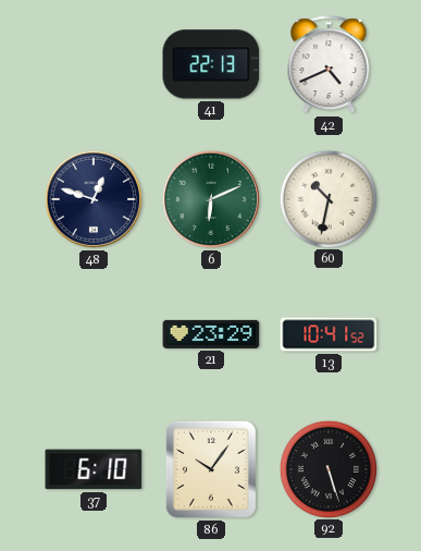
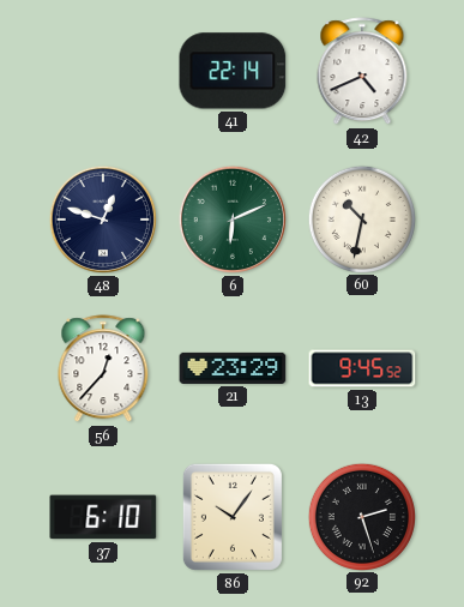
41: 22:13 -> 22:14
56: none -> 12:37
13: 10:41 -> 9:45
92: 5:27 -> 2:27
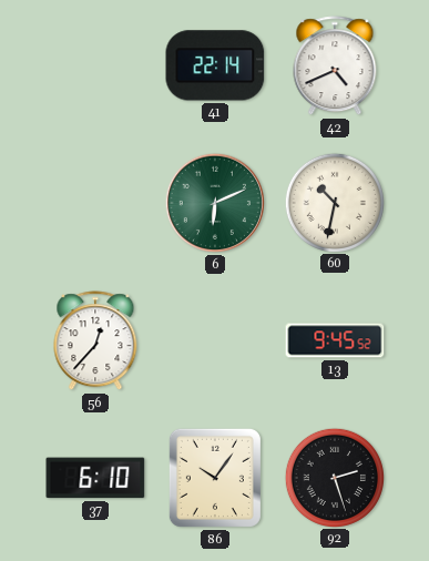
48: 12:48 -> none
21: 23:29 -> none
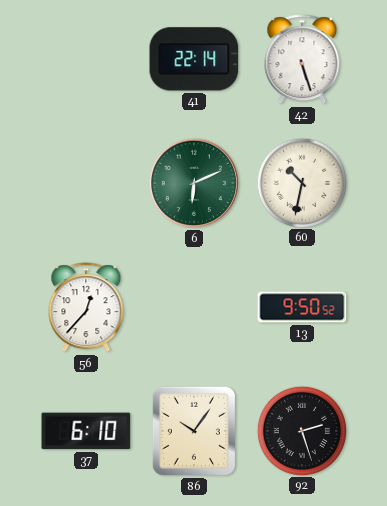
42: 4:41 -> 5:27
13: 9:45 -> 9:50
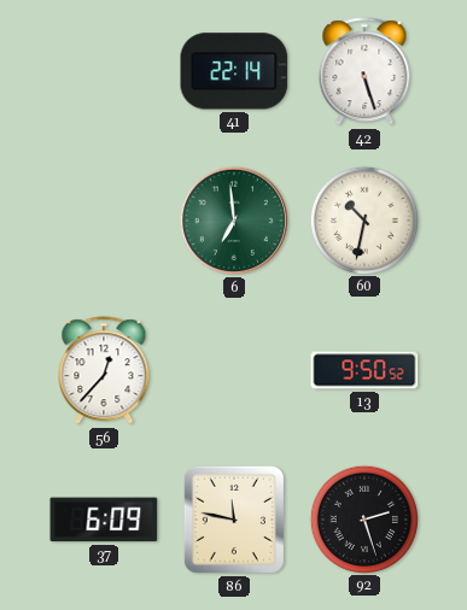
6: 6:11 -> 6:59
37: 6:10 -> 6:09
86: 10:06 -> 11:47
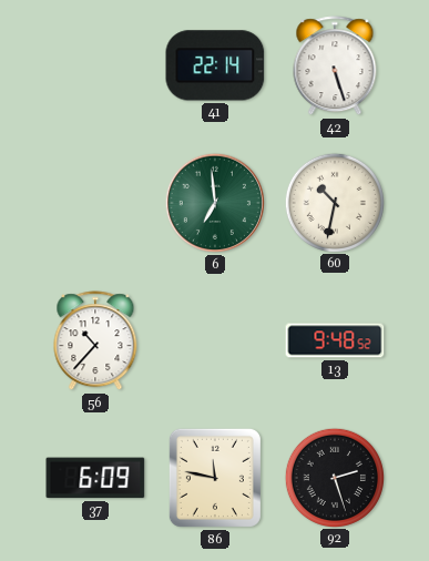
56: 12:37 -> 10:37
13: 9:50 -> 9:48
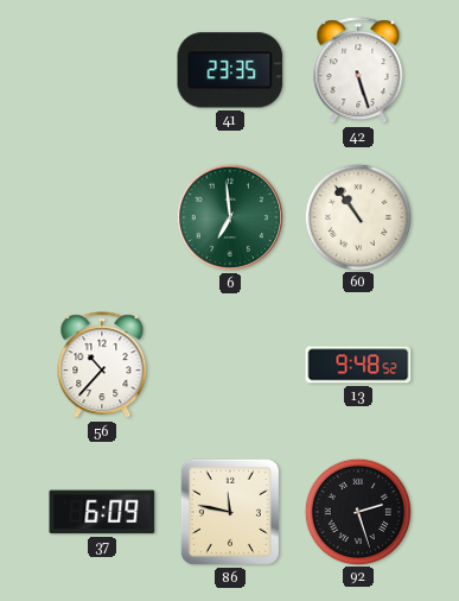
41: 22:14 -> 23:35
60: 10:32 -> 10:54
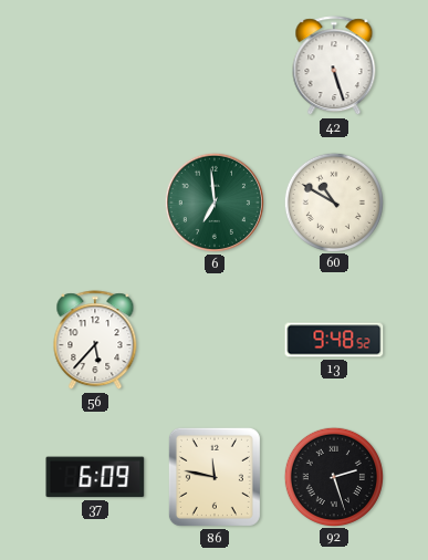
41: 23:35 -> none
60: 10:54 -> 10:50
56: 10:37 -> 5:37
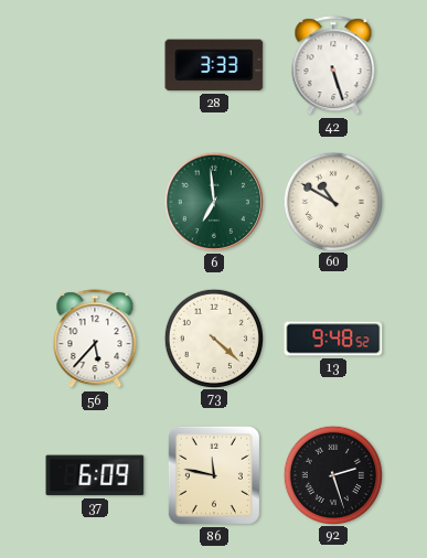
28: none -> 3:33
73: none -> 4:22
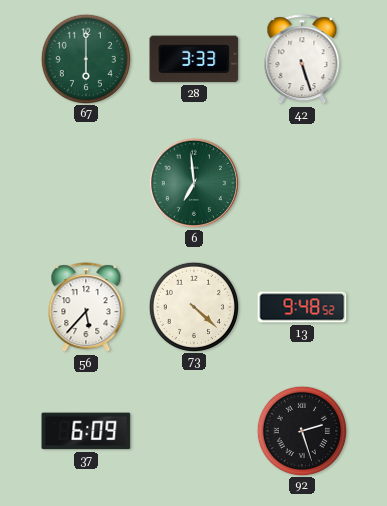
67: none -> 6:00
60: 10:50 -> none
86: 11:47 -> none
